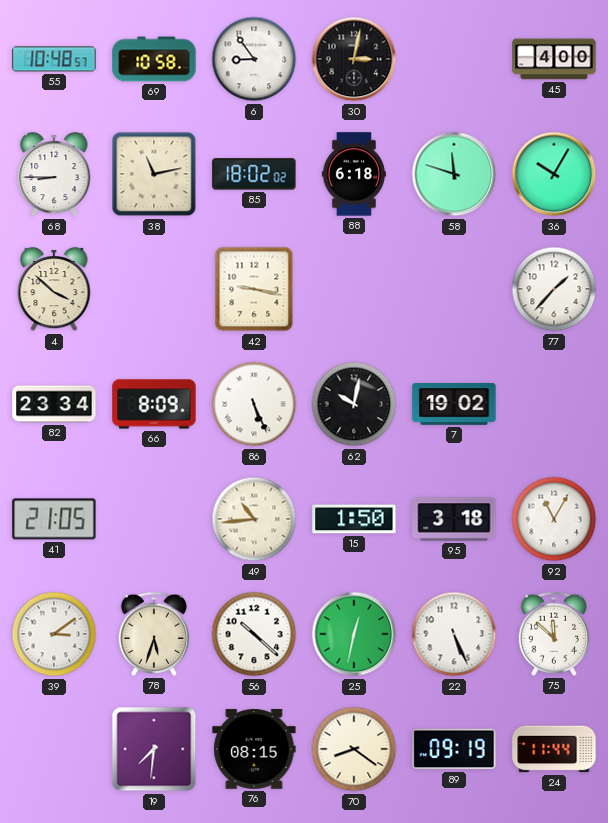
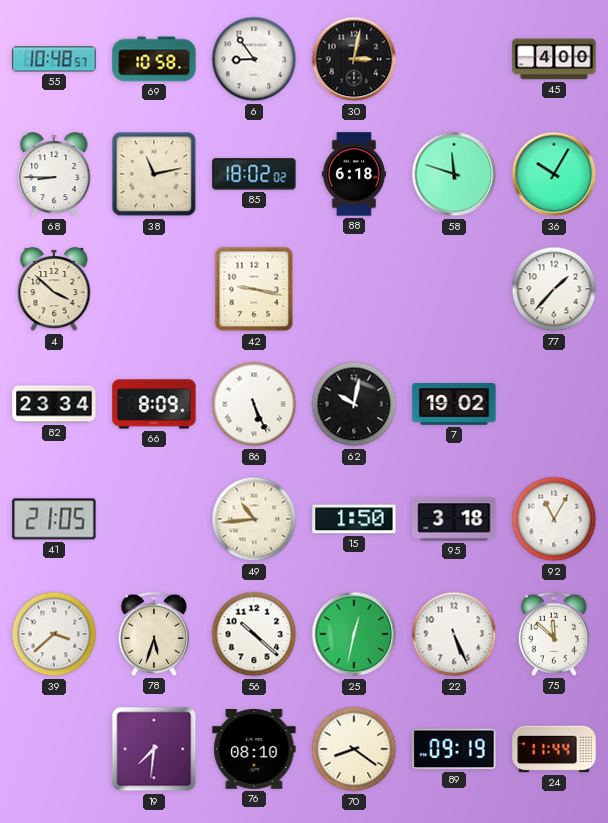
39: 3:09 -> 3:38
76: 08:15 -> 08:10
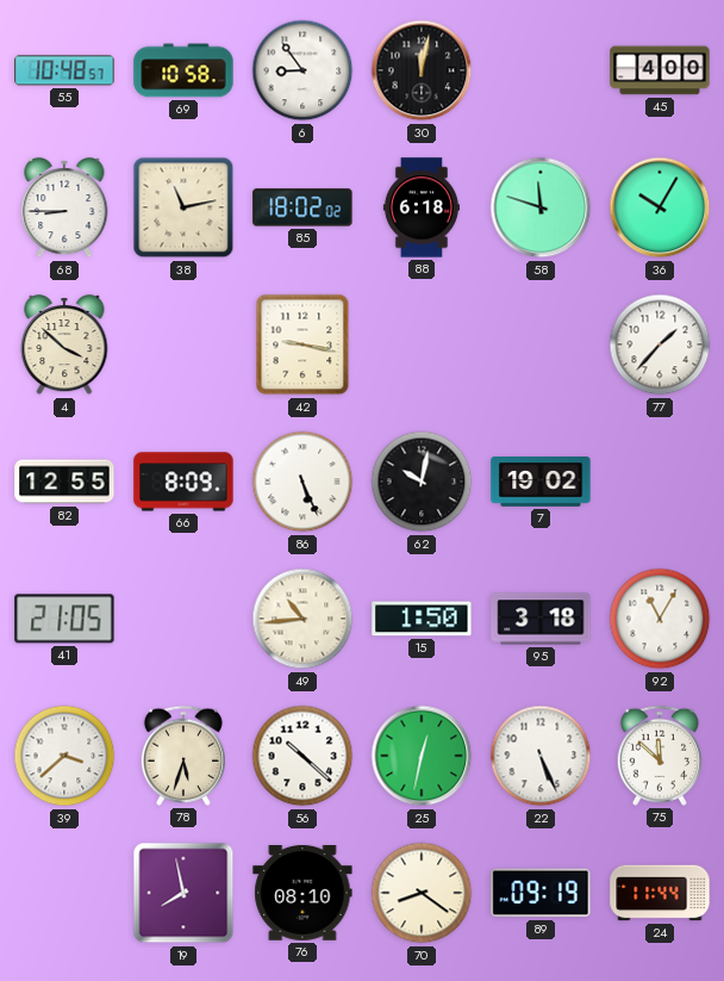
30: 3:02 -> 12:02
82: 23:34 -> 12:55
19: 7:31 -> 7:58
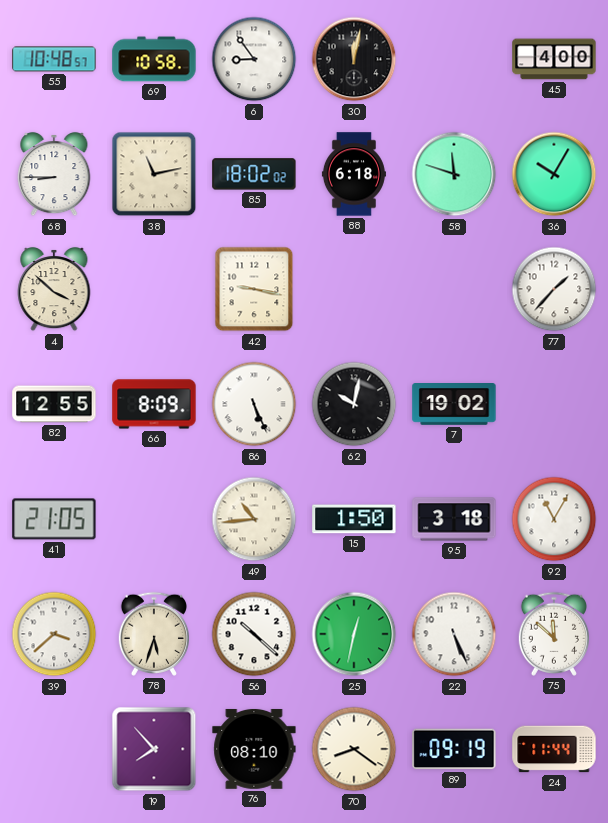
19: 7:58 -> 7:53
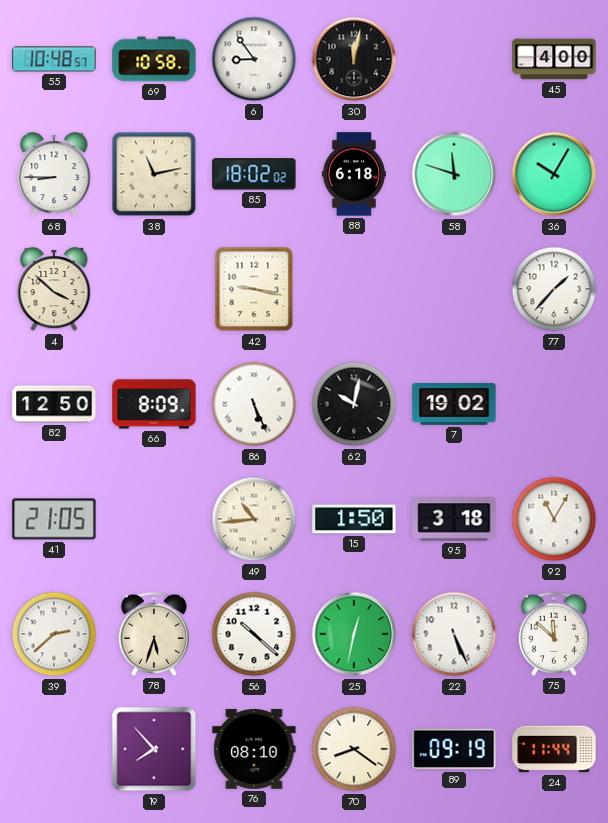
82: 12:55 -> 12:50
39: 3:38 -> 2:38
